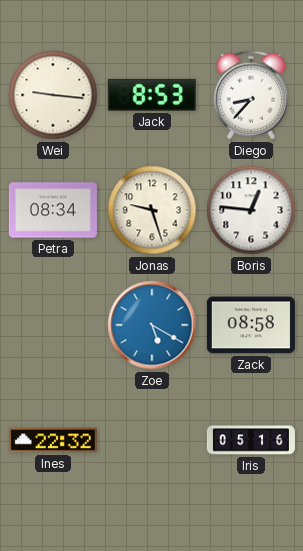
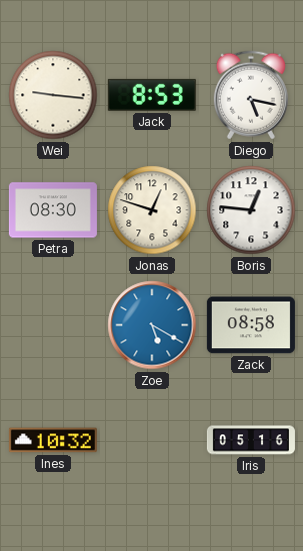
Diego: 8:37 -> 5:17
Petra: 08:34 -> 08:30
Jonas: 9:27 -> 12:48
Ines: 22:32 -> 10:32
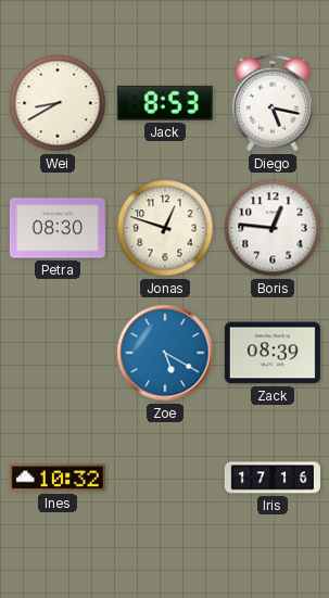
Wei: 9:16 -> 8:40
Zack: 08:58 -> 08:39
Iris: 05:16 -> 17:16
